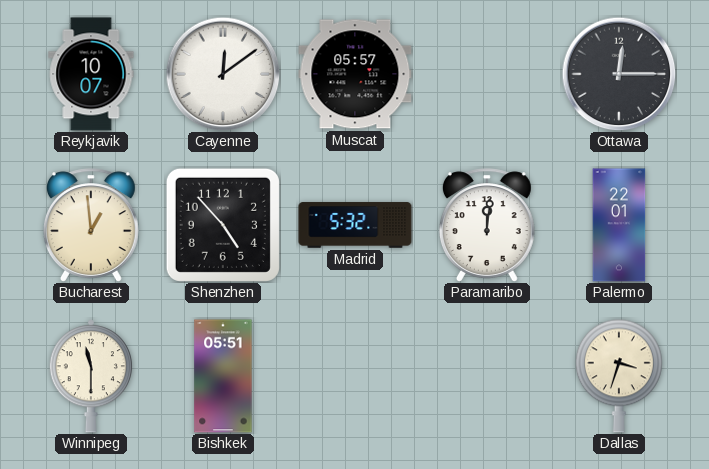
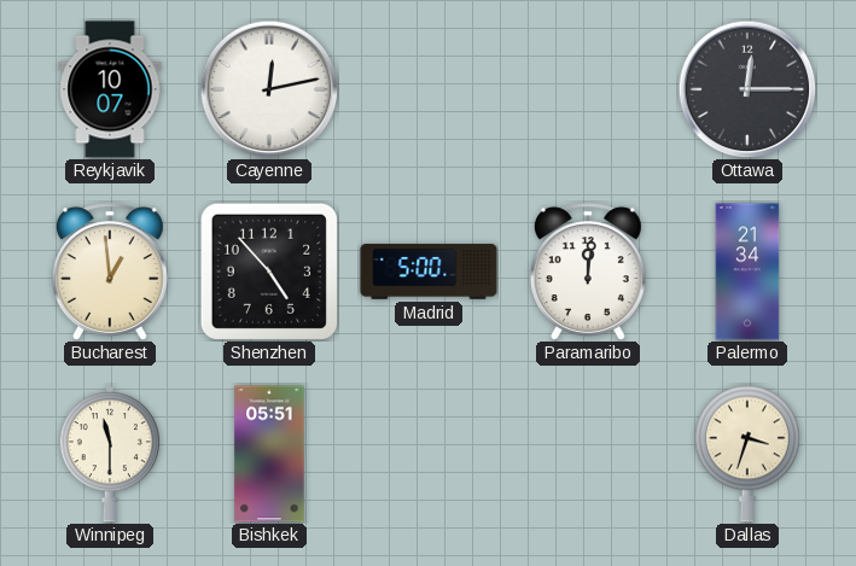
Cayenne: 12:09 -> 12:13
Muscat: 05:57 -> none
Madrid: 5:32 -> 5:00
Palermo: 22:01 -> 21:34
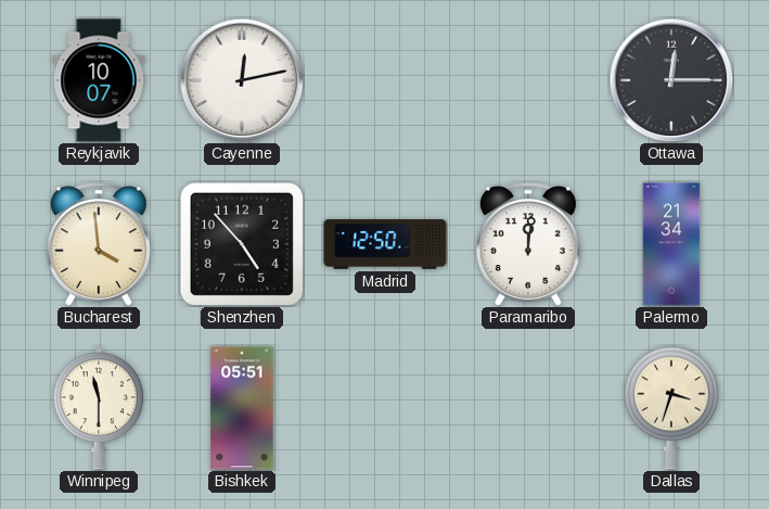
Bucharest: 12:59 -> 3:59
Madrid: 5:00 -> 12:50
